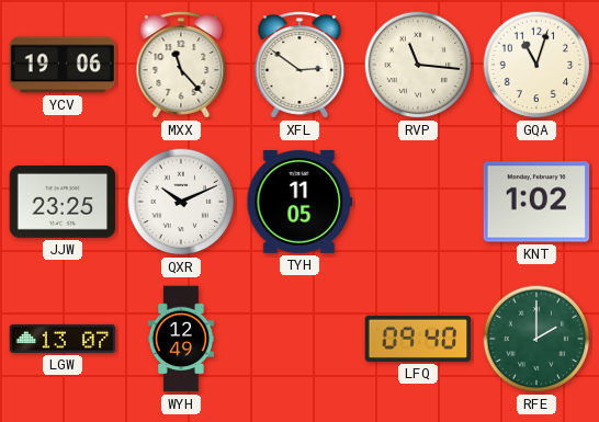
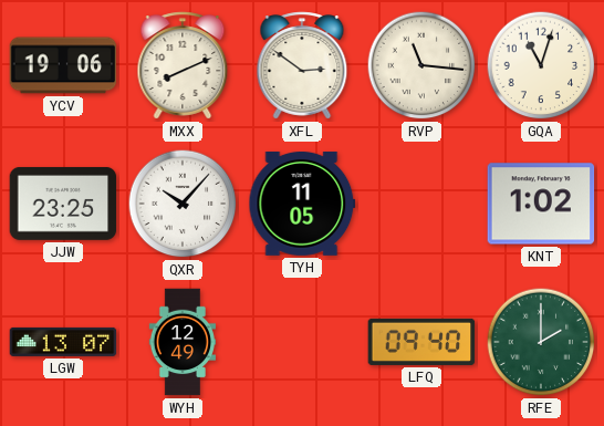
MXX: 11:23 -> 8:11
QXR: 10:11 -> 10:07
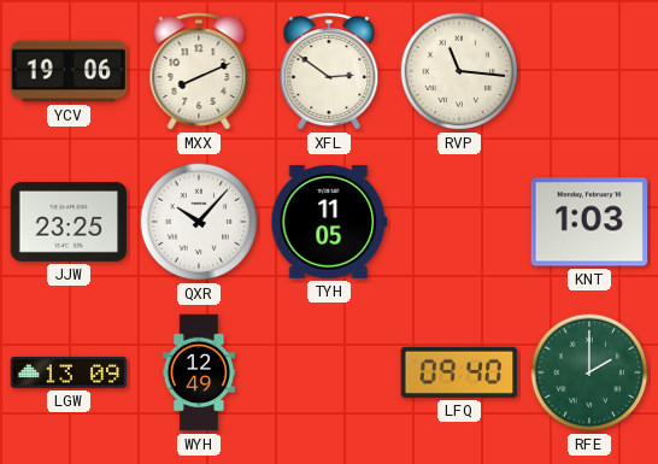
GQA: 11:03 -> none
KNT: 1:02 -> 1:03
LGW: 13:07 -> 13:09
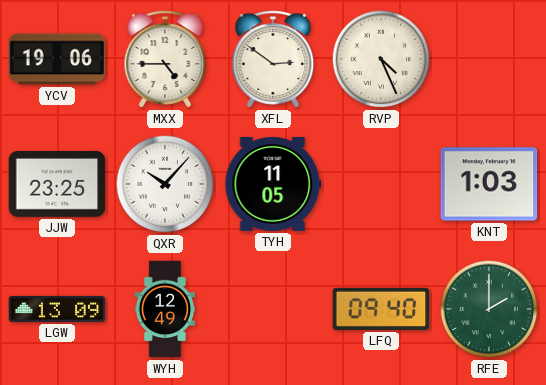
MXX: 8:11 -> 4:45
RVP: 11:16 -> 4:26
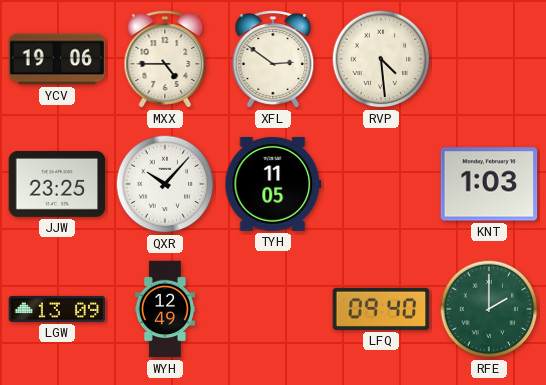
RVP: 4:26 -> 4:29
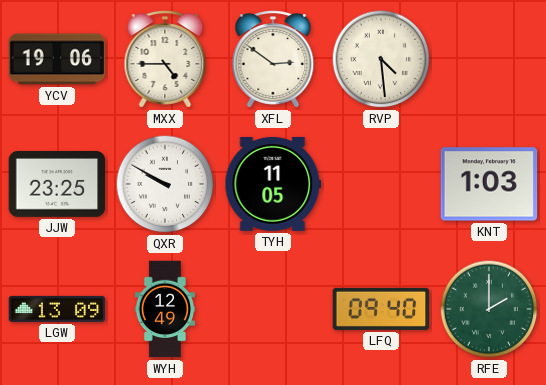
QXR: 10:07 -> 9:50
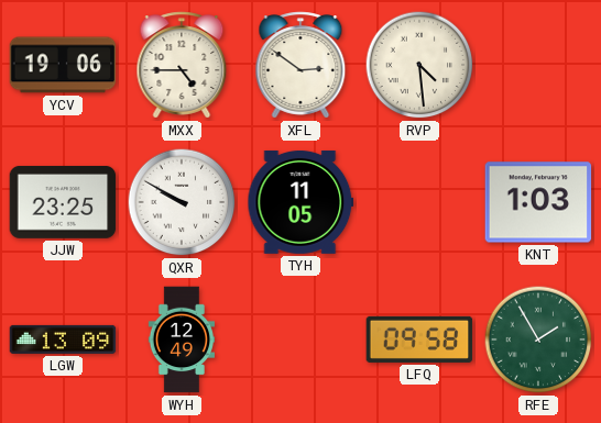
LFQ: 09:40 -> 09:58
RFE: 2:00 -> 1:55
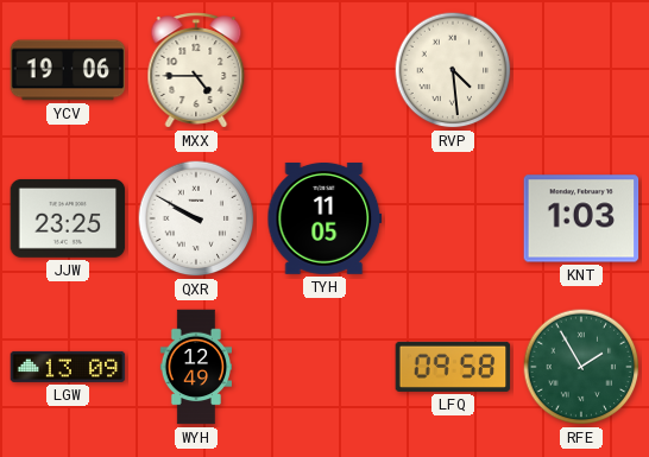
XFL: 2:51 -> none
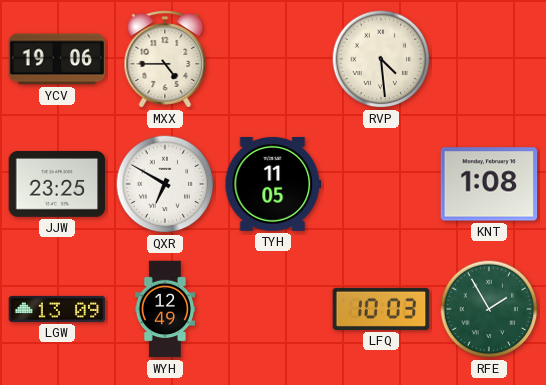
QXR: 9:50 -> 6:50
KNT: 1:03 -> 1:08
LFQ: 09:58 -> 10:03
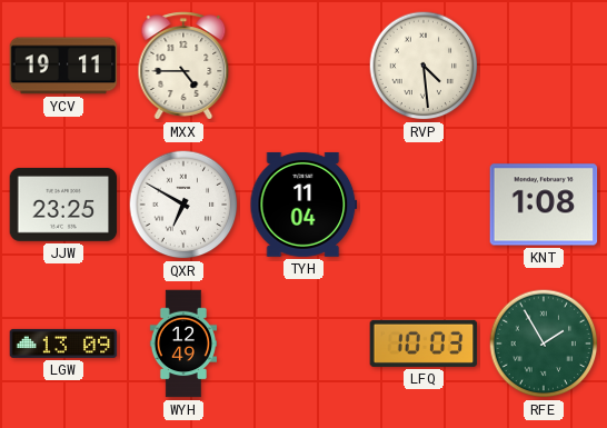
YCV: 19:06 -> 19:11
TYH: 11:05 -> 11:04
